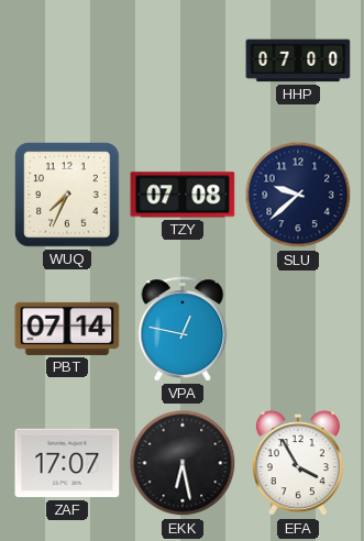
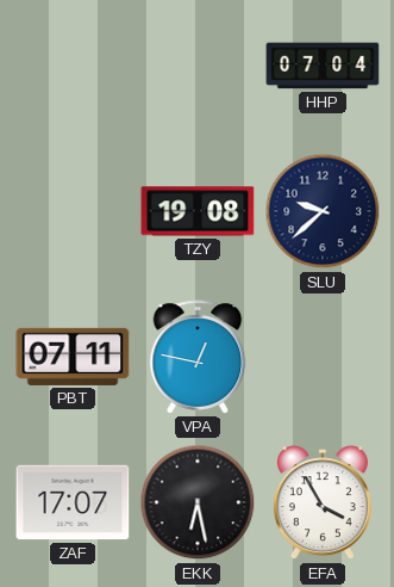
HHP: 07:00 -> 07:04
WUQ: 7:34 -> none
TZY: 07:08 -> 19:08
PBT: 07:14 -> 07:11
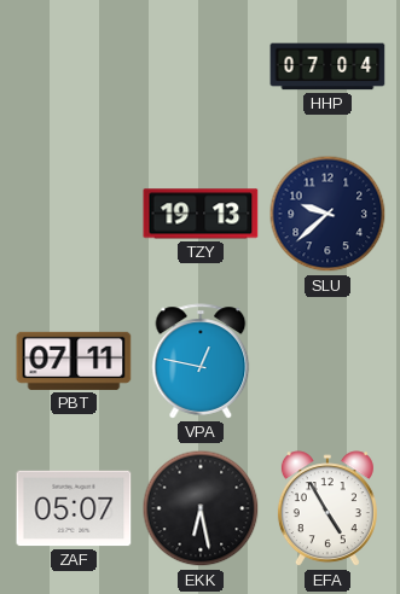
TZY: 19:08 -> 19:13
ZAF: 17:07 -> 05:07
EFA: 3:55 -> 4:55
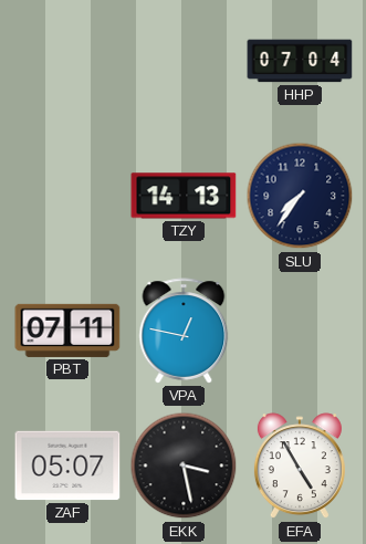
TZY: 19:13 -> 14:13
SLU: 9:38 -> 7:36
EKK: 6:28 -> 3:28
